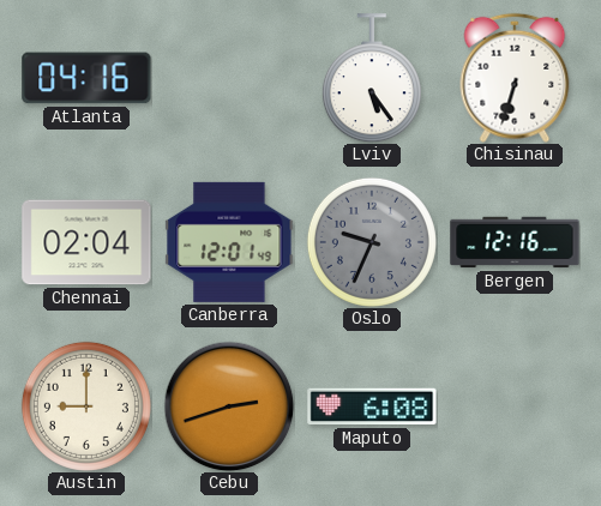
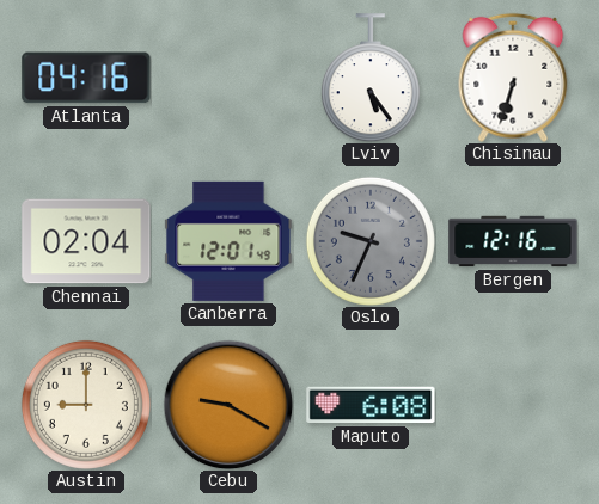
Cebu: 2:42 -> 9:20
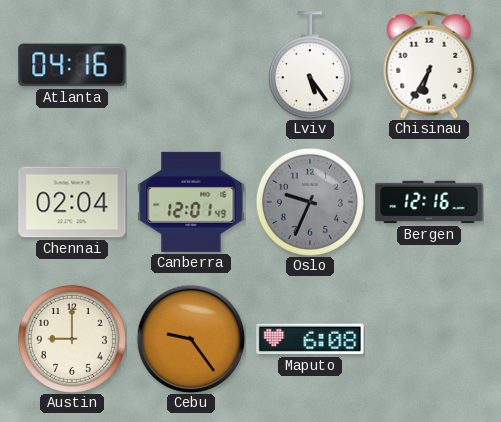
Chisinau: 6:33 -> 6:35
Cebu: 9:20 -> 9:24
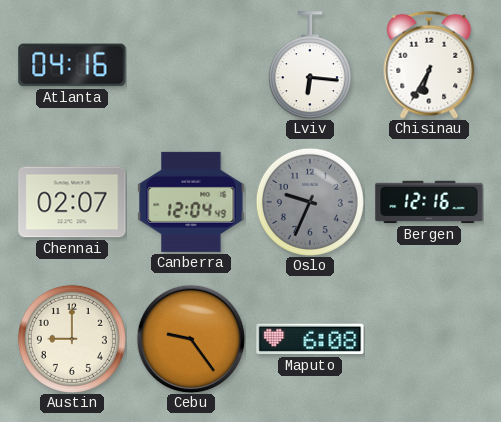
Lviv: 5:24 -> 6:16
Chennai: 02:04 -> 02:07
Canberra: 12:01 -> 12:04
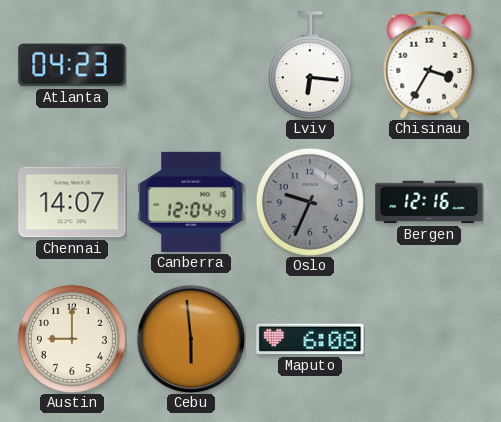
Atlanta: 04:16 -> 04:23
Chisinau: 6:35 -> 3:35
Chennai: 02:07 -> 14:07
Cebu: 9:24 -> 5:59
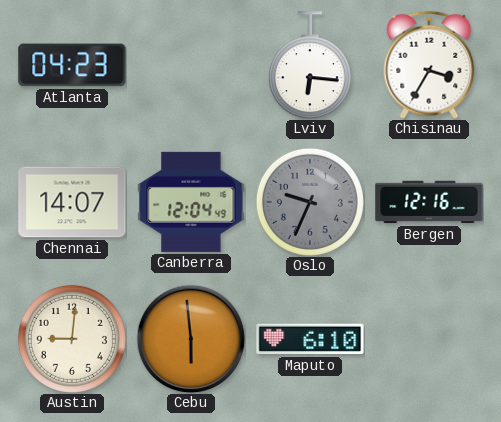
Austin: 9:00 -> 9:01
Maputo: 6:08 -> 6:10
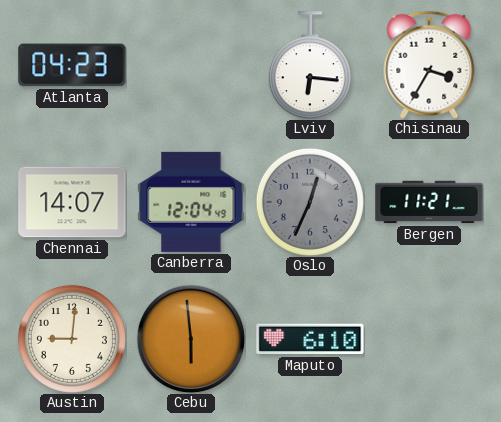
Oslo: 9:34 -> 12:34
Bergen: 12:16 -> 11:21
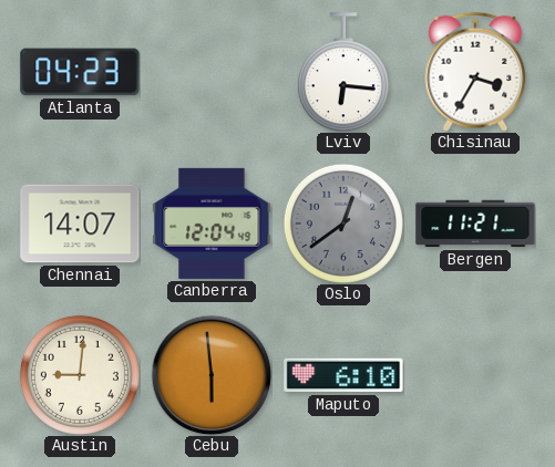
Oslo: 12:34 -> 12:39
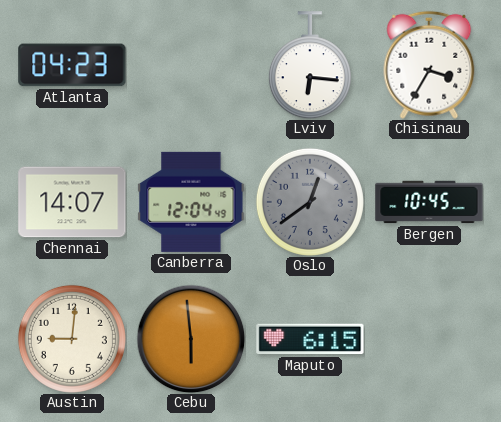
Bergen: 11:21 -> 10:45
Maputo: 6:10 -> 6:15
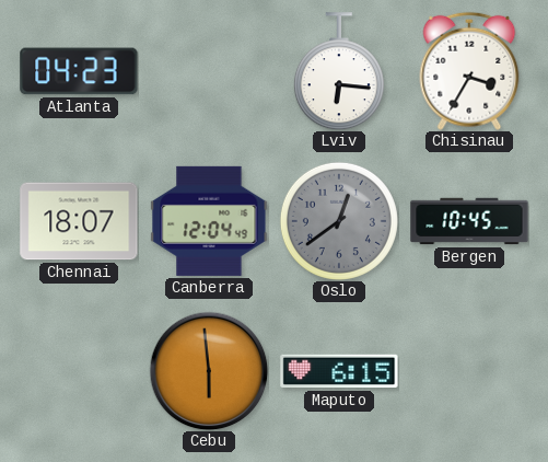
Chennai: 14:07 -> 18:07
Austin: 9:01 -> none
